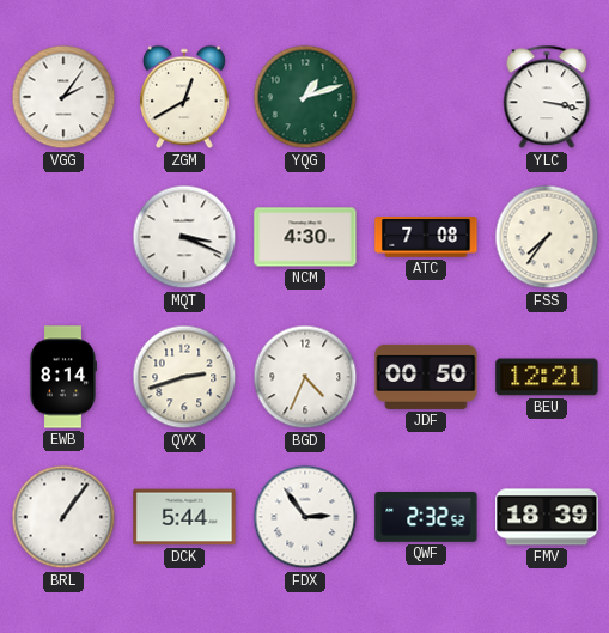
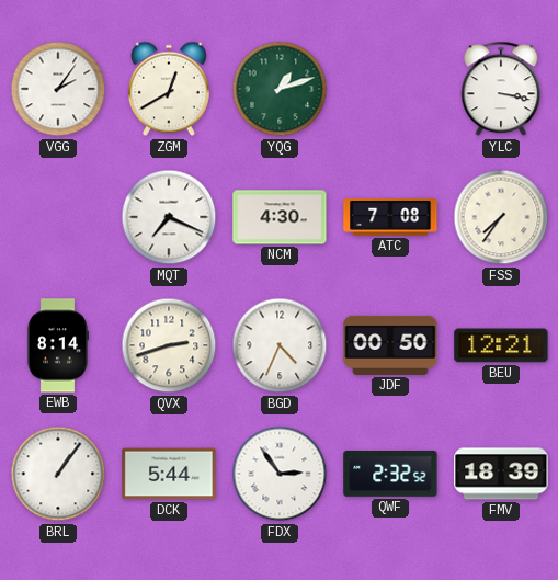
MQT: 3:19 -> 7:19
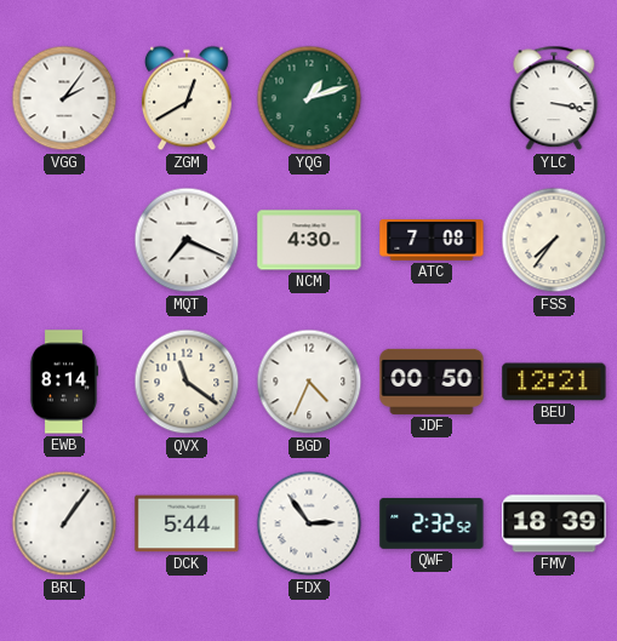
QVX: 2:42 -> 11:21
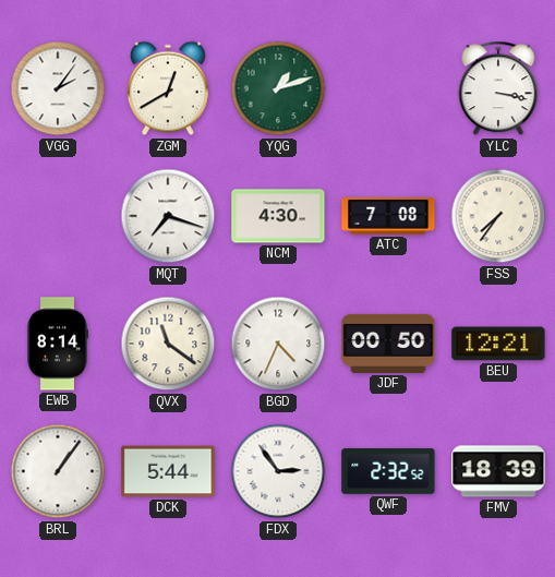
MQT: 7:19 -> 7:18
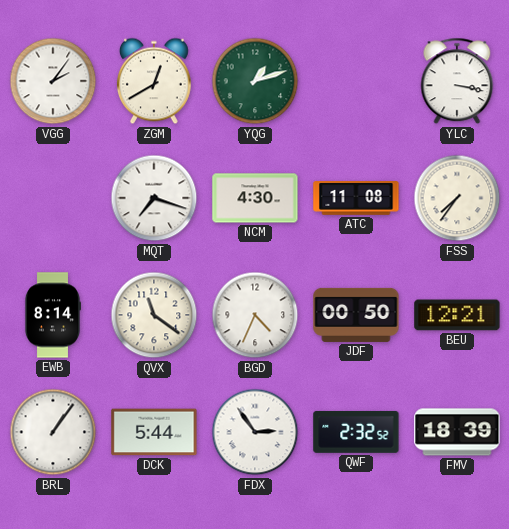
ATC: 7:08 -> 11:08
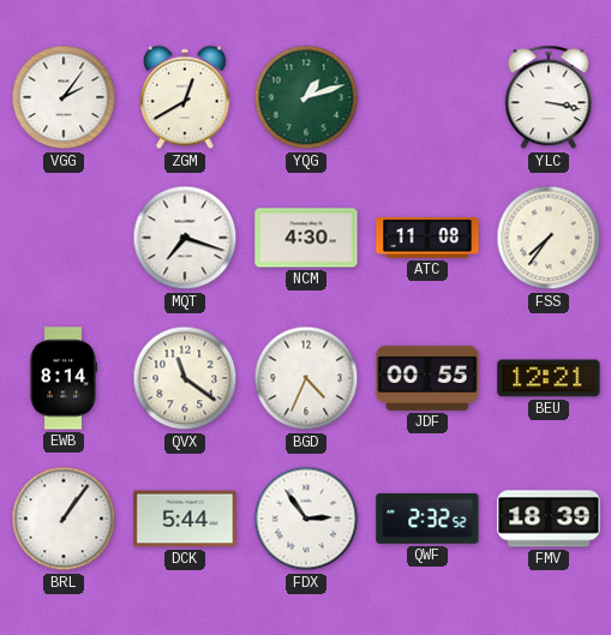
JDF: 00:50 -> 00:55
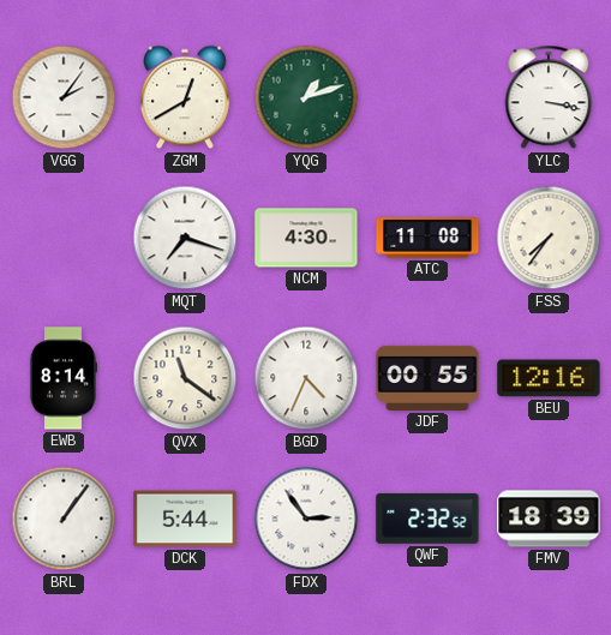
BEU: 12:21 -> 12:16
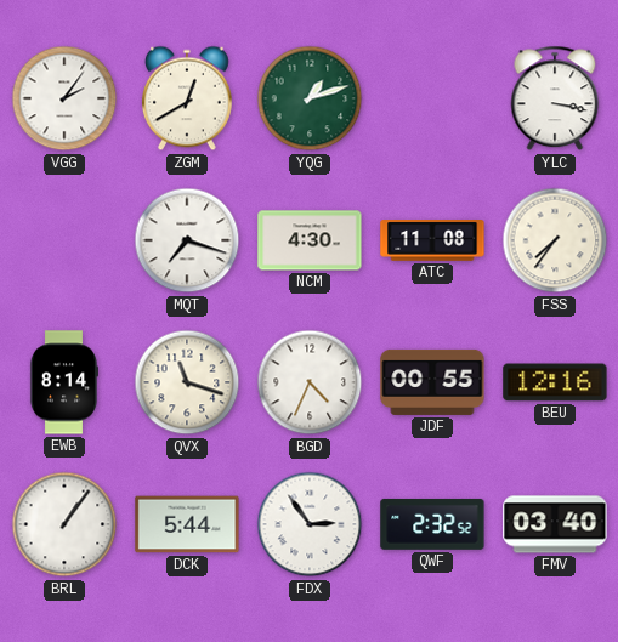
QVX: 11:21 -> 11:18
FMV: 18:39 -> 03:40
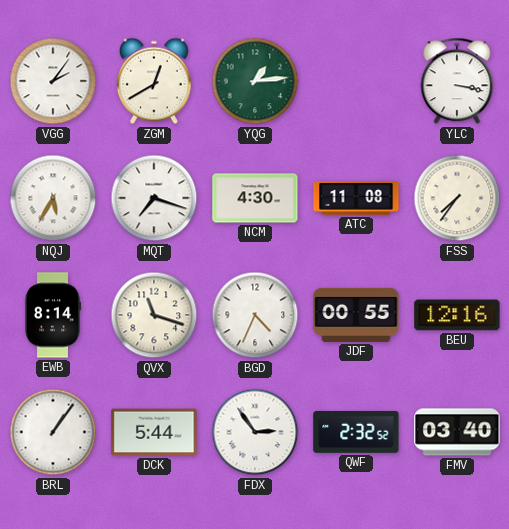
YQG: 1:12 -> 1:14
NQJ: none -> 5:35
